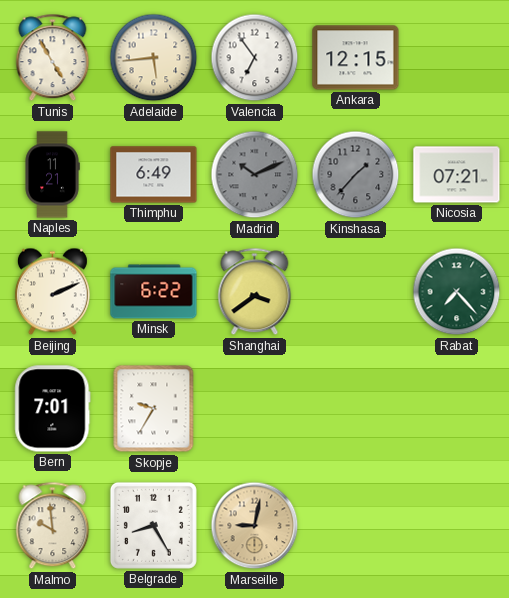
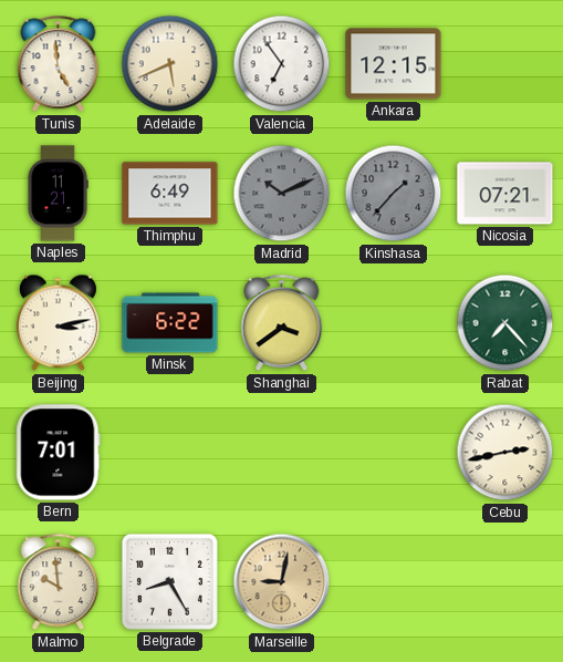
Tunis: 4:55 -> 4:59
Adelaide: 5:44 -> 5:41
Beijing: 2:11 -> 3:13
Skopje: 9:35 -> none
Cebu: none -> 2:43
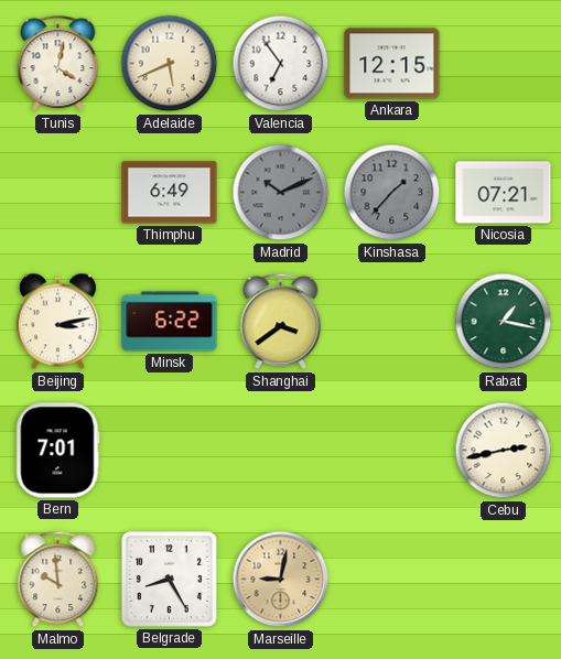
Tunis: 4:59 -> 4:02
Naples: 11:21 -> none
Rabat: 7:23 -> 1:17
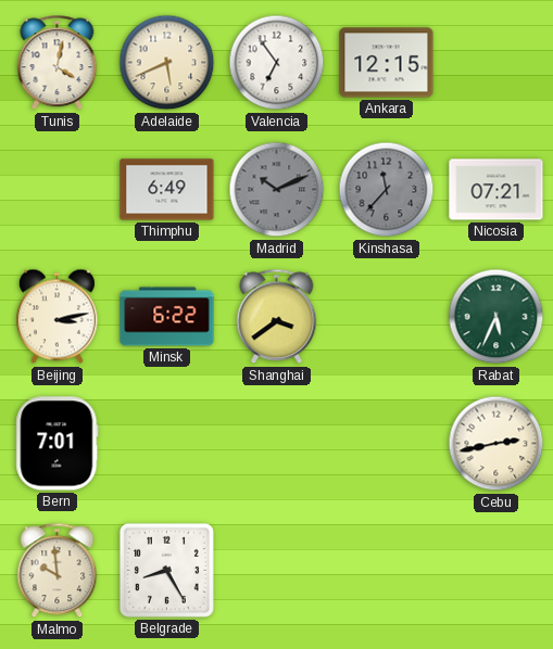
Kinshasa: 1:37 -> 11:37
Rabat: 1:17 -> 5:34
Marseille: 9:02 -> none
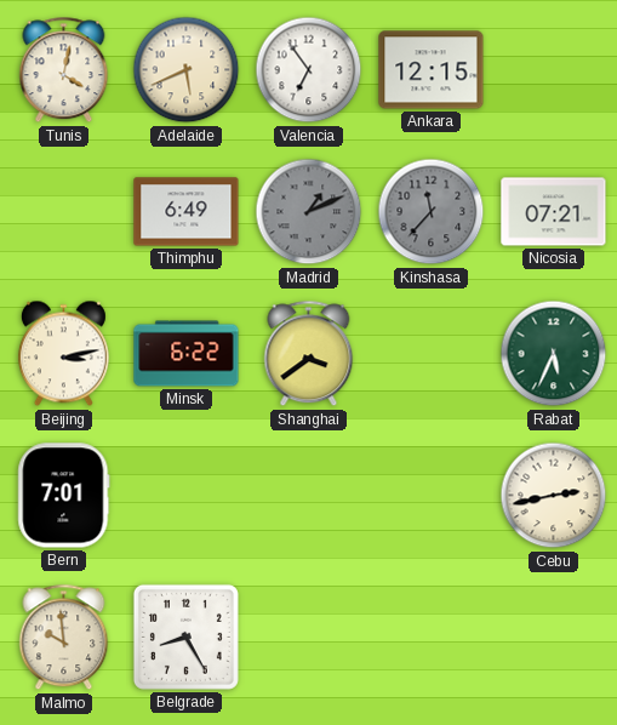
Madrid: 10:11 -> 1:11
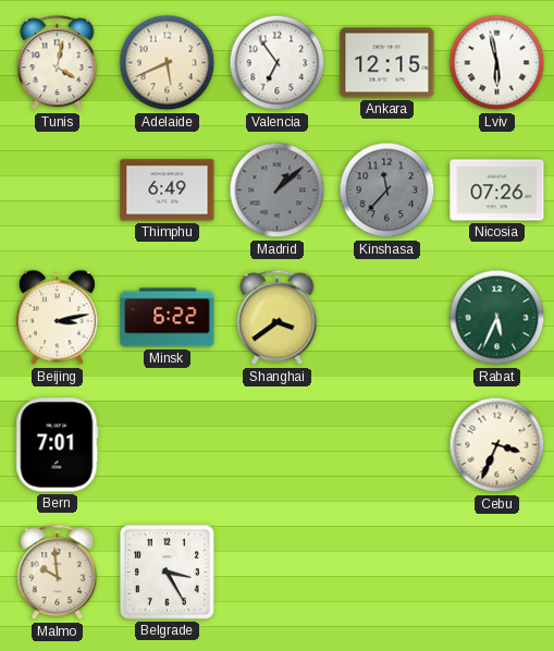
Lviv: none -> 5:58
Madrid: 1:11 -> 1:08
Nicosia: 07:21 -> 07:26
Cebu: 2:43 -> 3:34
Belgrade: 8:25 -> 3:25
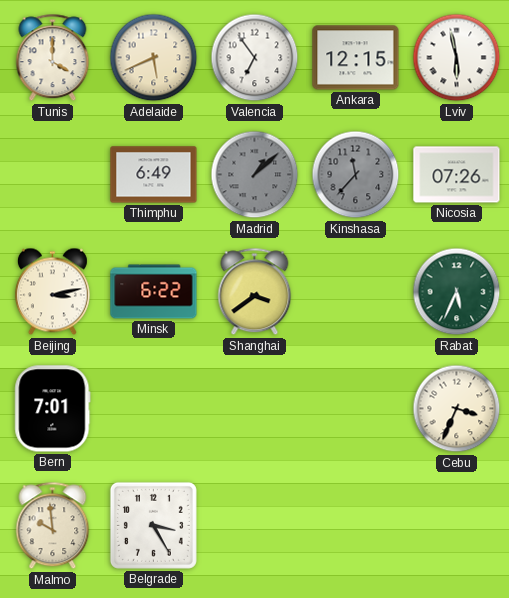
Tunis: 4:02 -> 4:00
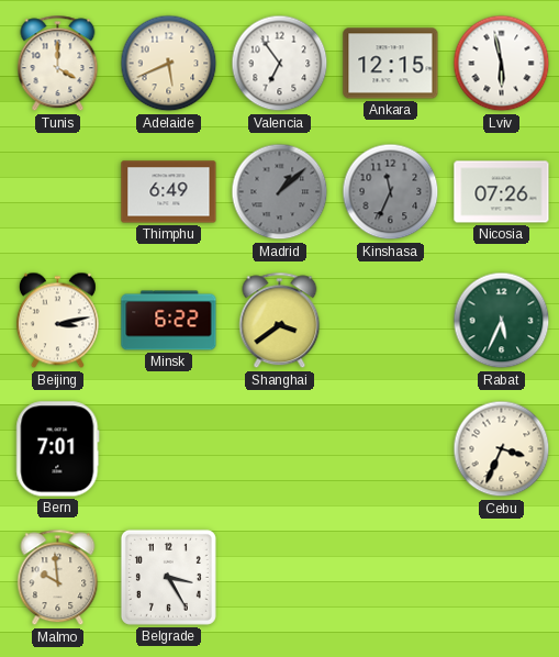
Kinshasa: 11:37 -> 11:34
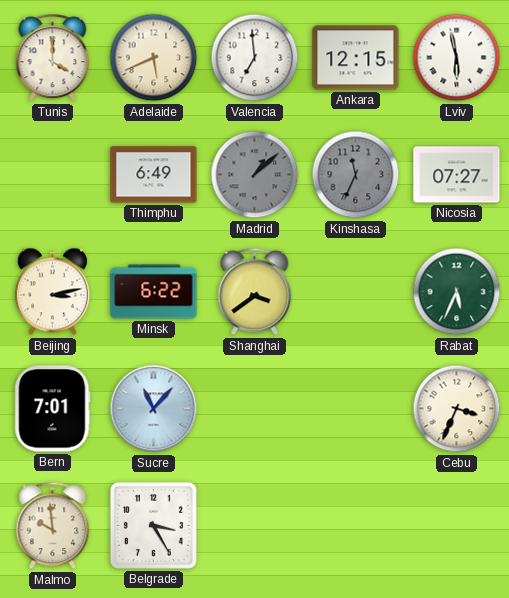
Valencia: 6:54 -> 6:59
Nicosia: 07:26 -> 07:27
Sucre: none -> 11:07
